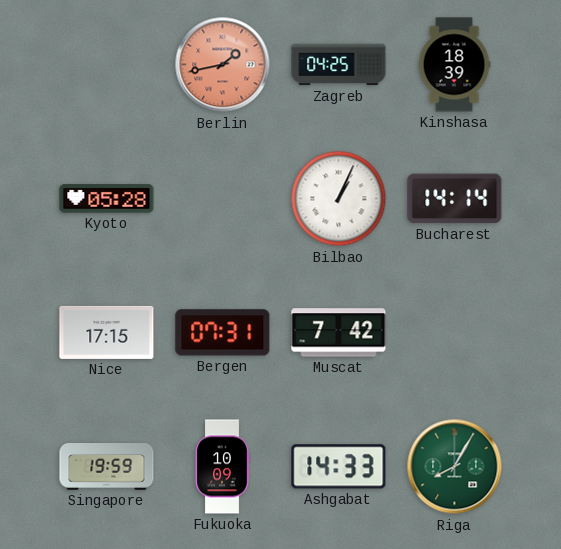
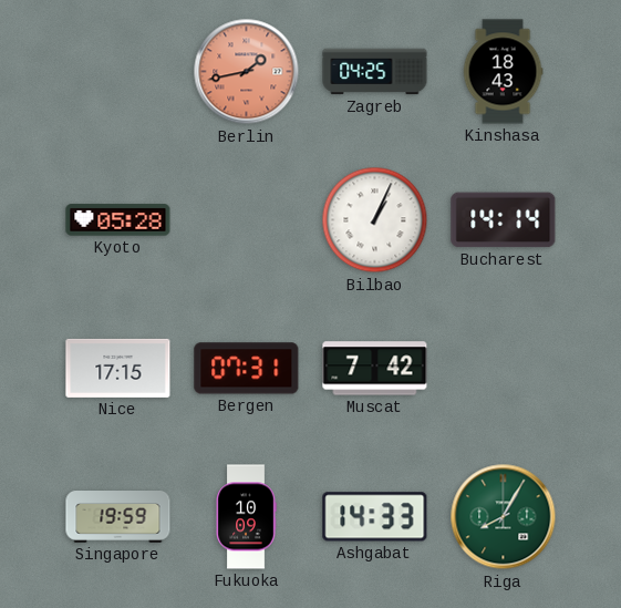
Kinshasa: 18:39 -> 18:43
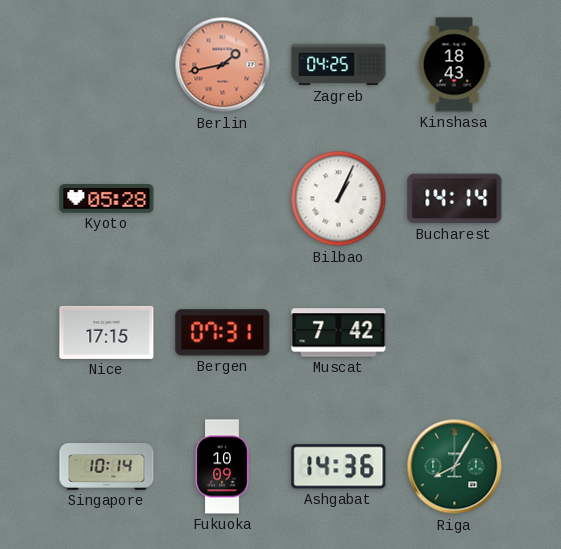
Singapore: 19:59 -> 10:14
Ashgabat: 14:33 -> 14:36
